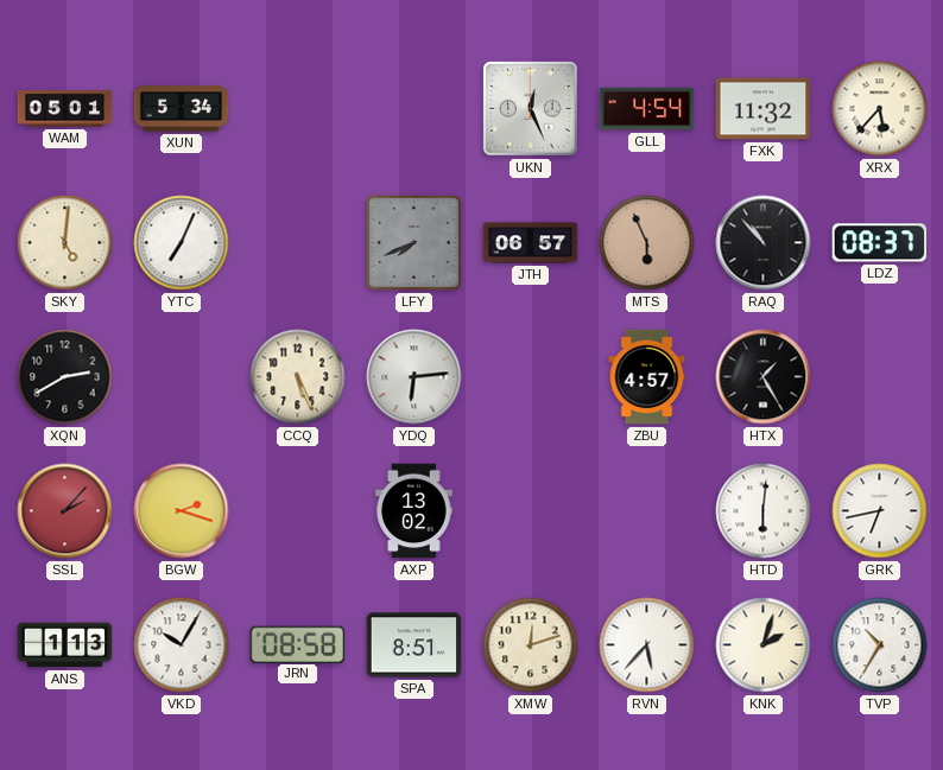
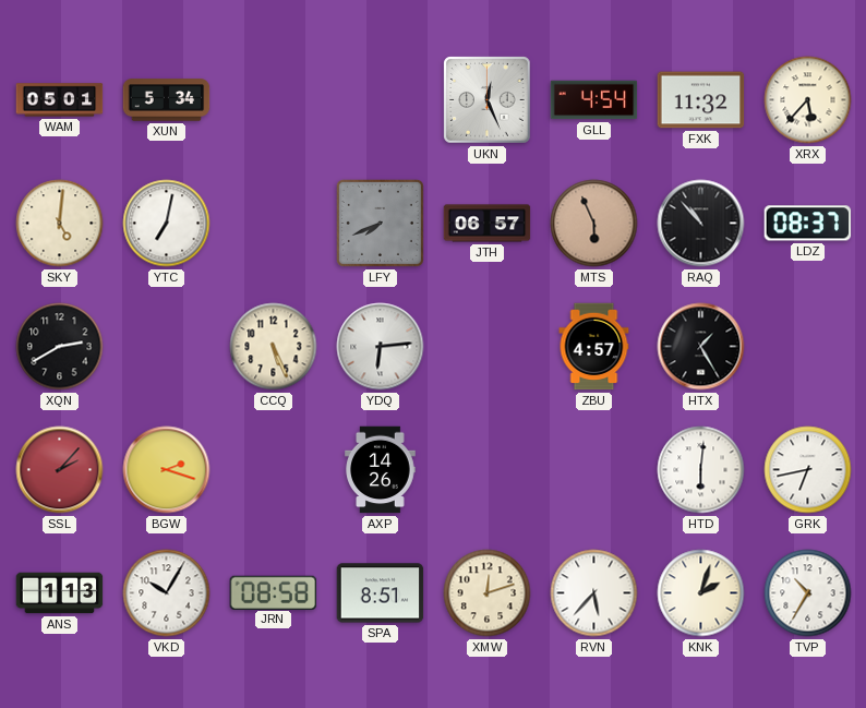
YTC: 7:04 -> 7:02
AXP: 13:02 -> 14:26
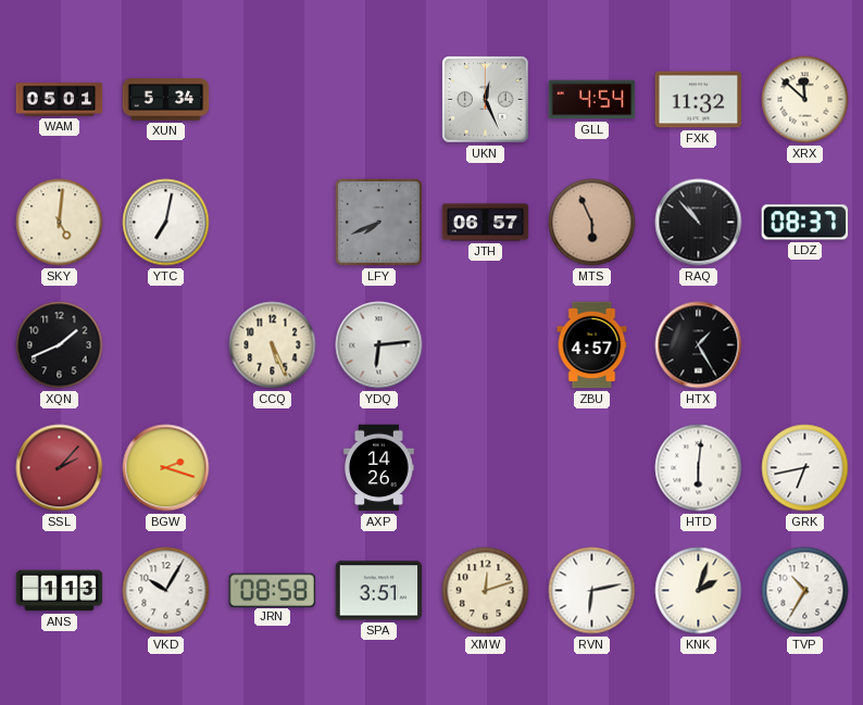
XRX: 5:37 -> 11:52
XQN: 2:40 -> 1:41
SPA: 8:51 -> 3:51
RVN: 5:37 -> 6:13
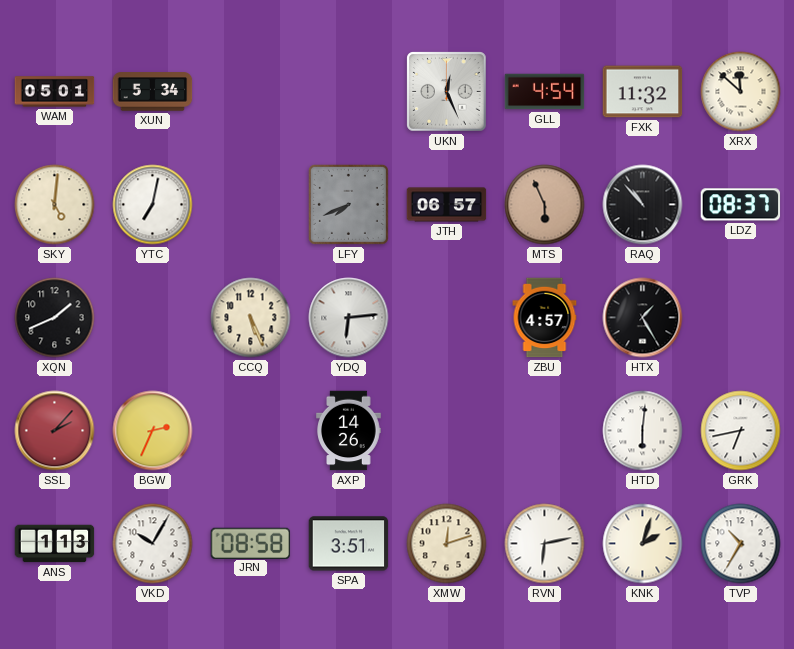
BGW: 2:18 -> 2:34
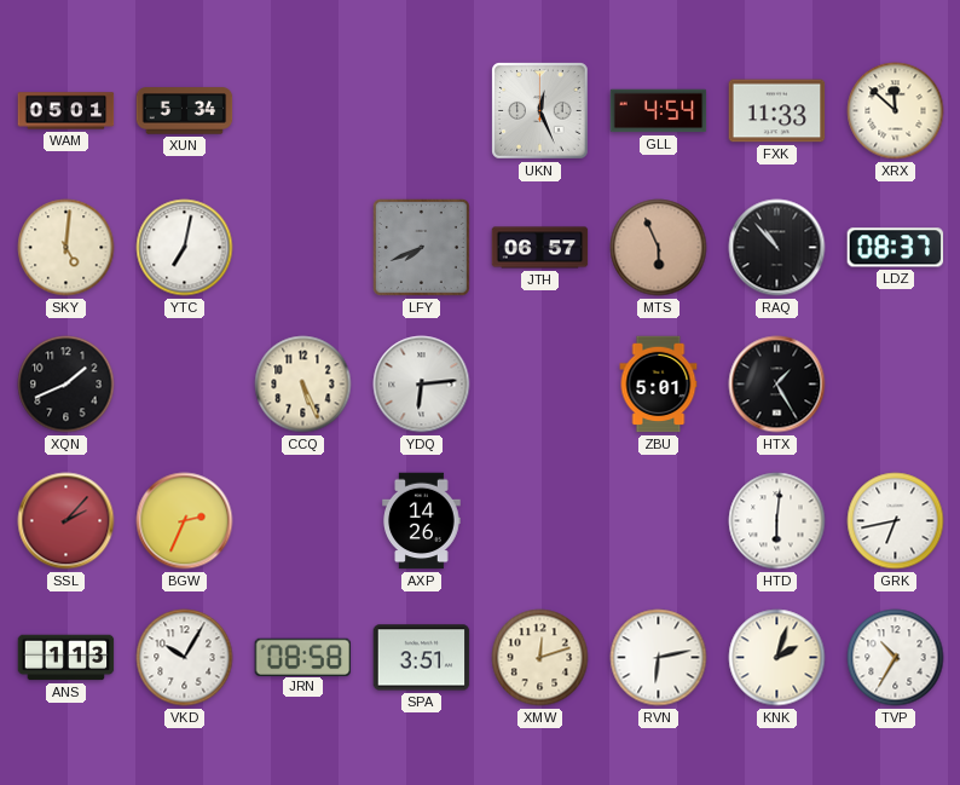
FXK: 11:32 -> 11:33
ZBU: 4:57 -> 5:01
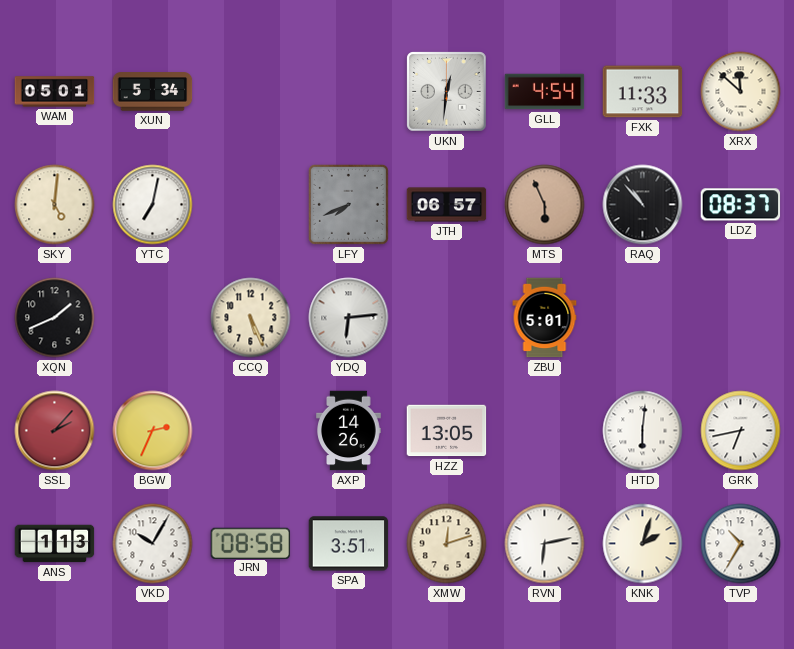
UKN: 12:26 -> 12:31
HTX: 1:25 -> none
HZZ: none -> 13:05
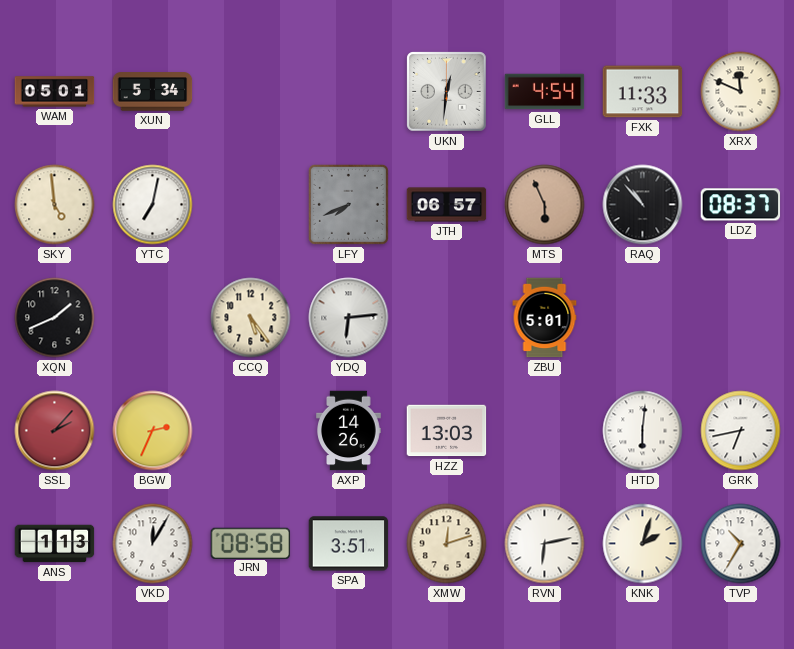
XRX: 11:52 -> 11:49
SKY: 5:01 -> 4:59
CCQ: 5:26 -> 5:24
HZZ: 13:05 -> 13:03
VKD: 10:05 -> 12:05
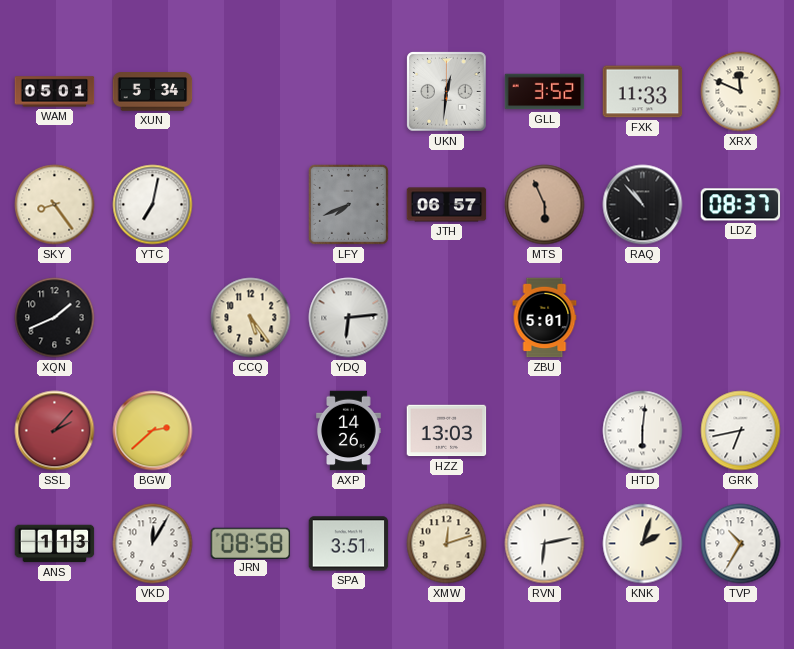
GLL: 4:54 -> 3:52
SKY: 4:59 -> 8:24
BGW: 2:34 -> 2:38
